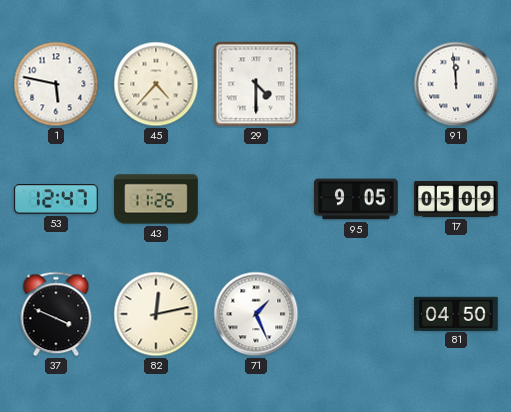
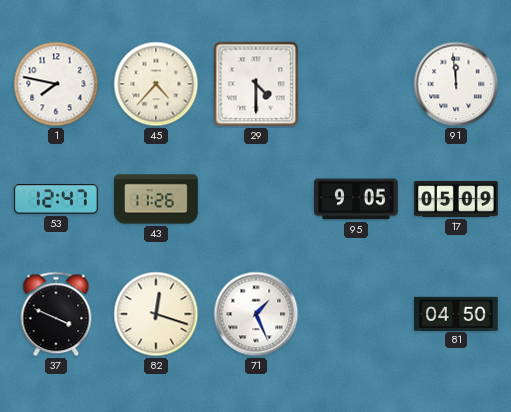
1: 5:47 -> 7:47
82: 12:13 -> 12:18
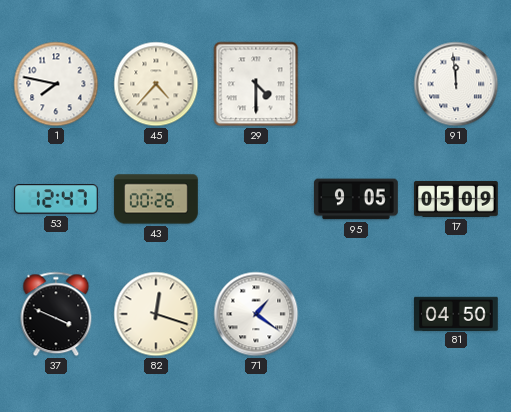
43: 11:26 -> 00:26
71: 1:26 -> 1:21
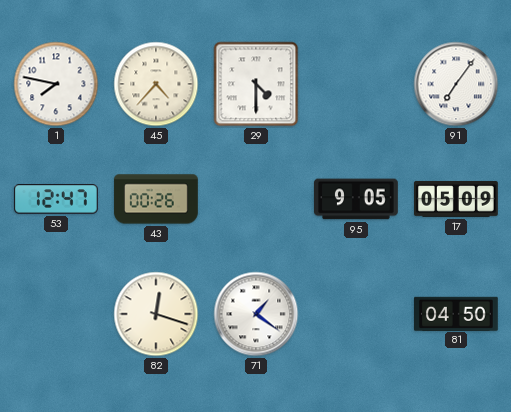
91: 11:59 -> 7:06
37: 3:49 -> none
